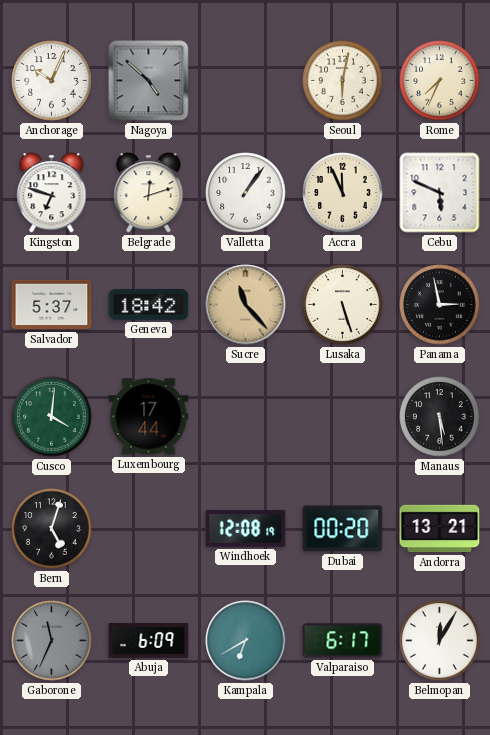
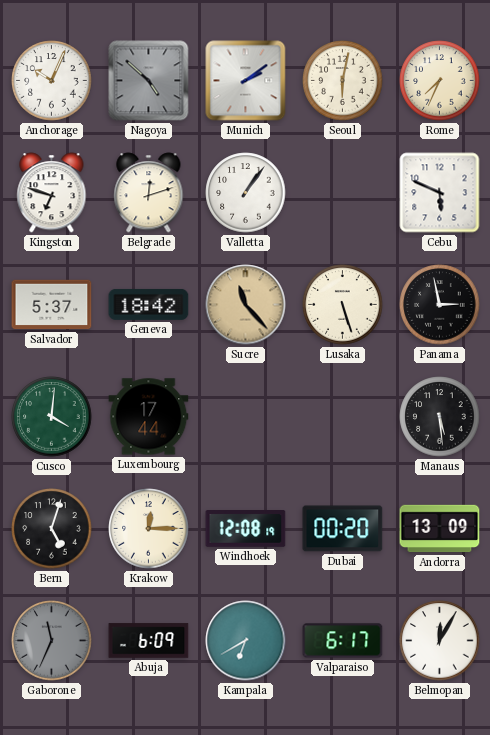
Munich: none -> 2:09
Accra: 11:56 -> none
Krakow: none -> 12:15
Andorra: 13:21 -> 13:09
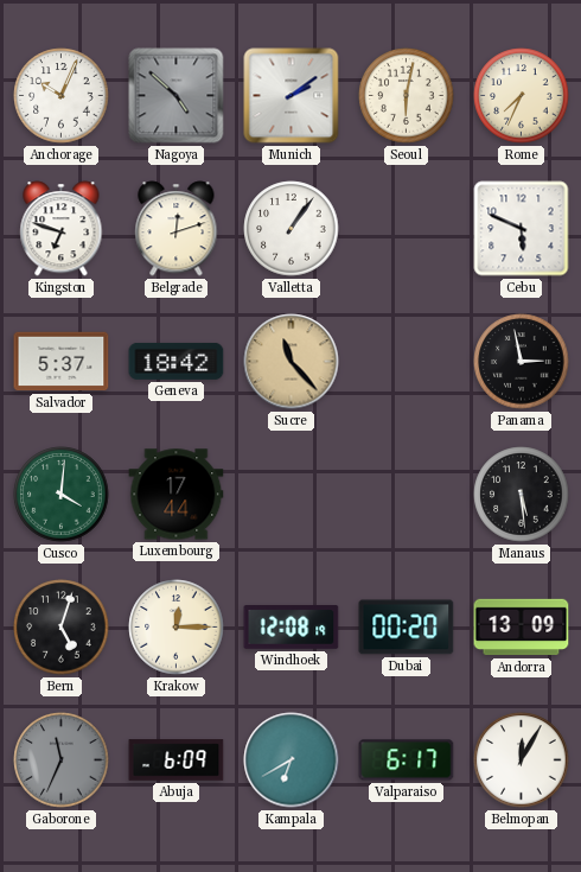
Lusaka: 5:27 -> none
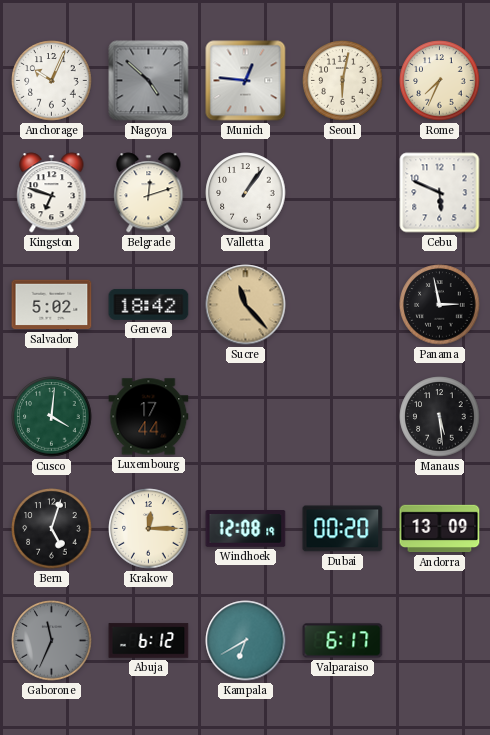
Munich: 2:09 -> 12:46
Salvador: 5:37 -> 5:02
Abuja: 6:09 -> 6:12
Belmopan: 12:05 -> none
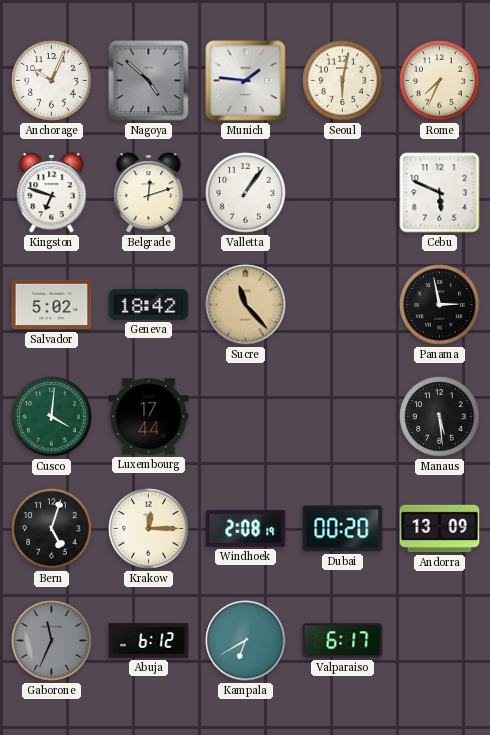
Munich: 12:46 -> 1:46
Windhoek: 12:08 -> 2:08
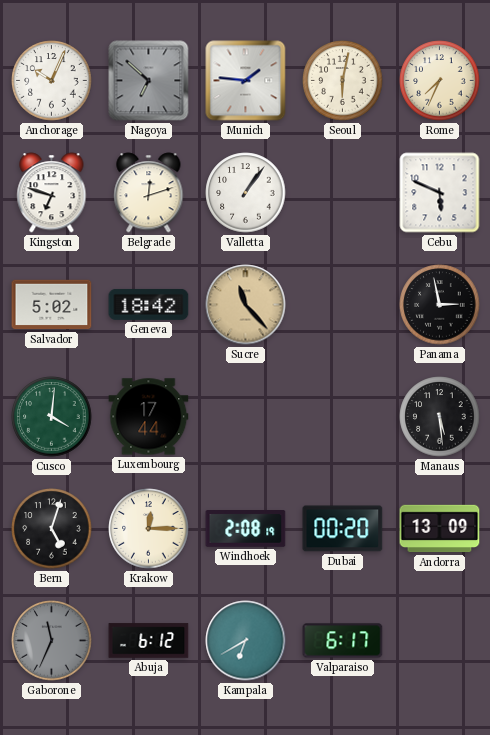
Nagoya: 4:52 -> 6:52
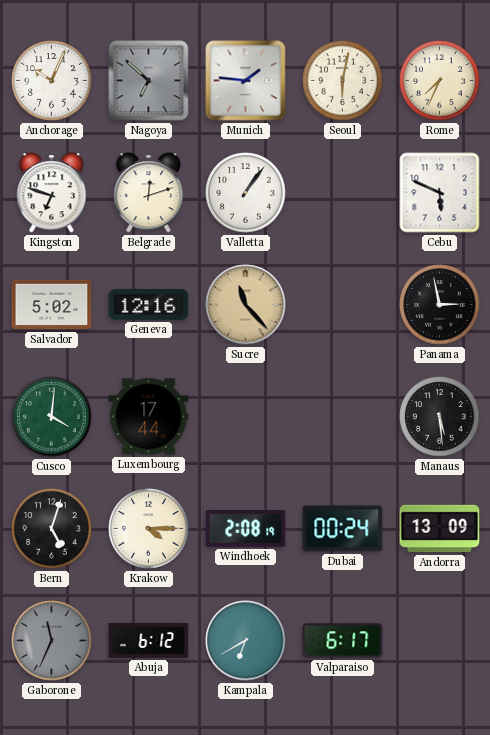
Geneva: 18:42 -> 12:16
Krakow: 12:15 -> 4:15
Dubai: 00:20 -> 00:24
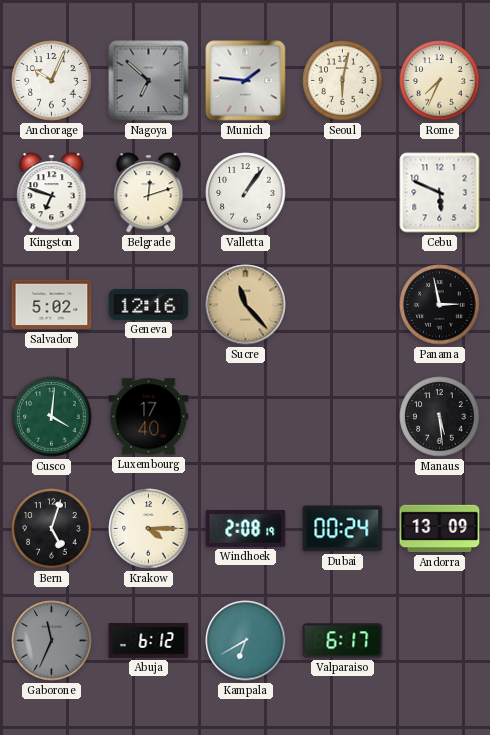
Luxembourg: 17:44 -> 17:40
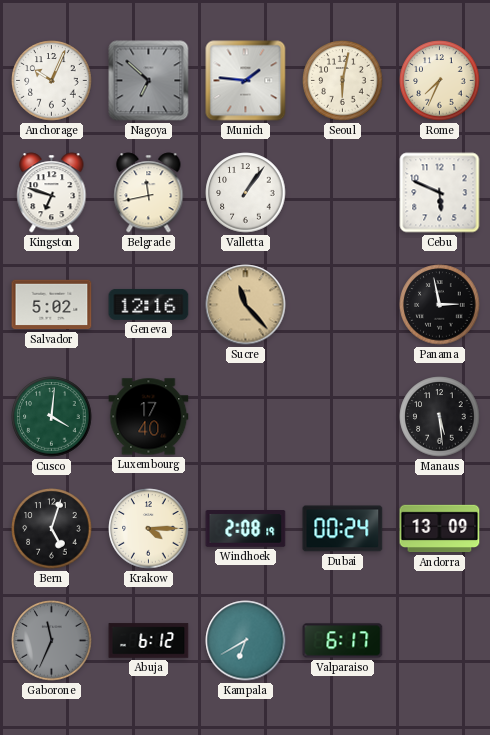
Belgrade: 12:12 -> 11:43
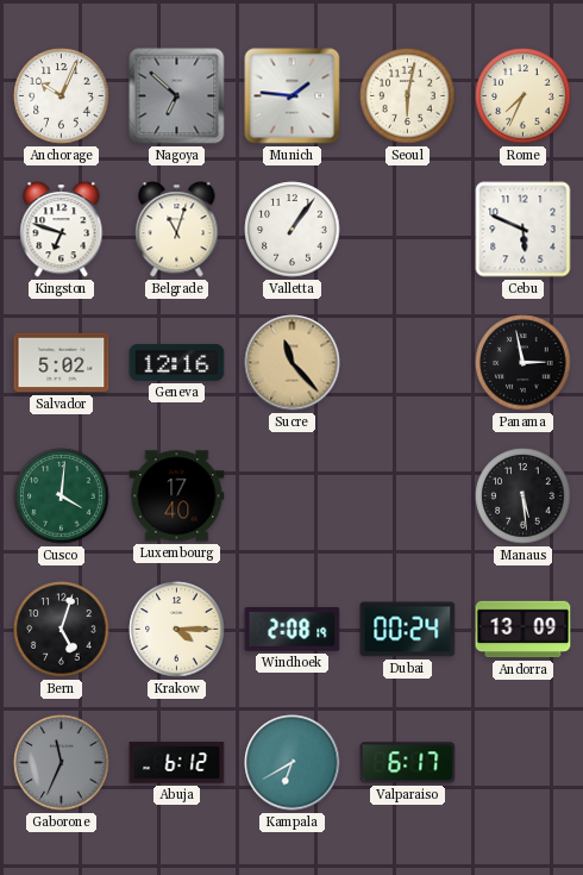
Belgrade: 11:43 -> 11:03
